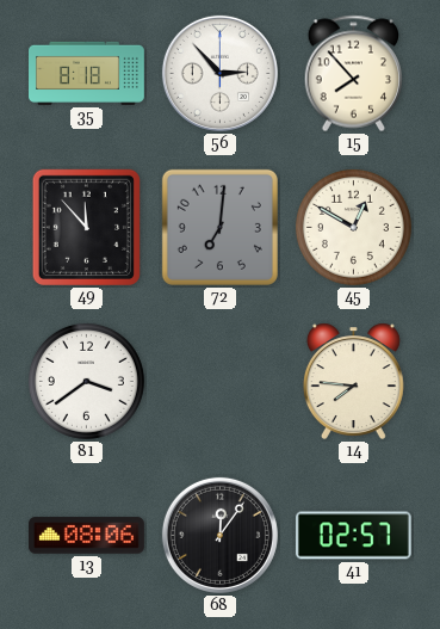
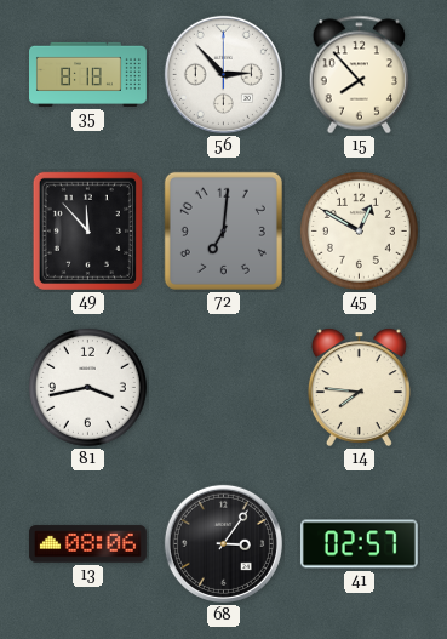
81: 3:39 -> 3:43
68: 12:06 -> 3:06
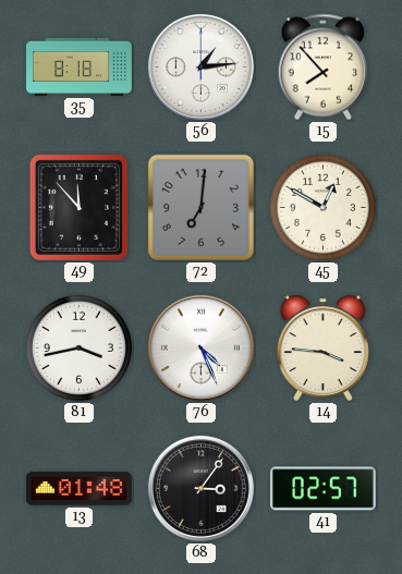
56: 2:53 -> 1:14
76: none -> 4:26
14: 7:46 -> 3:46
13: 08:06 -> 01:48
